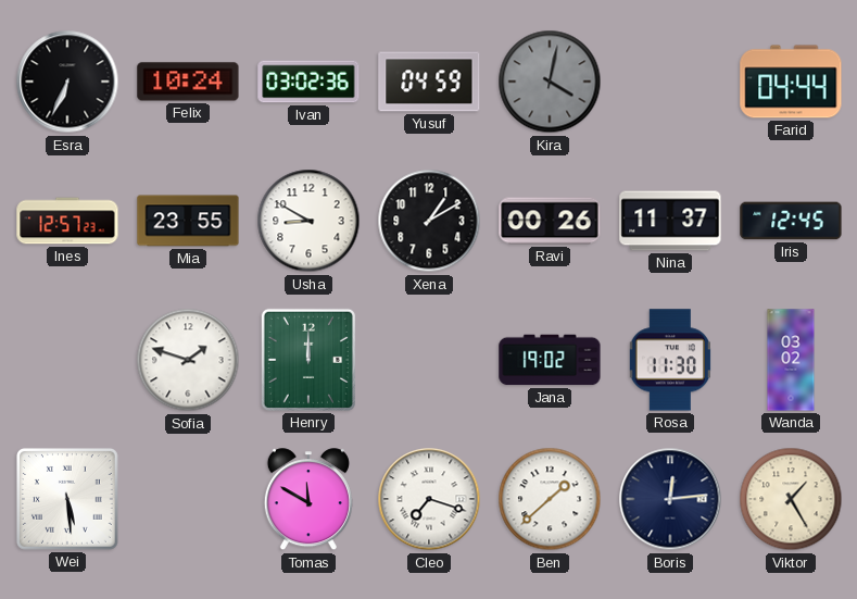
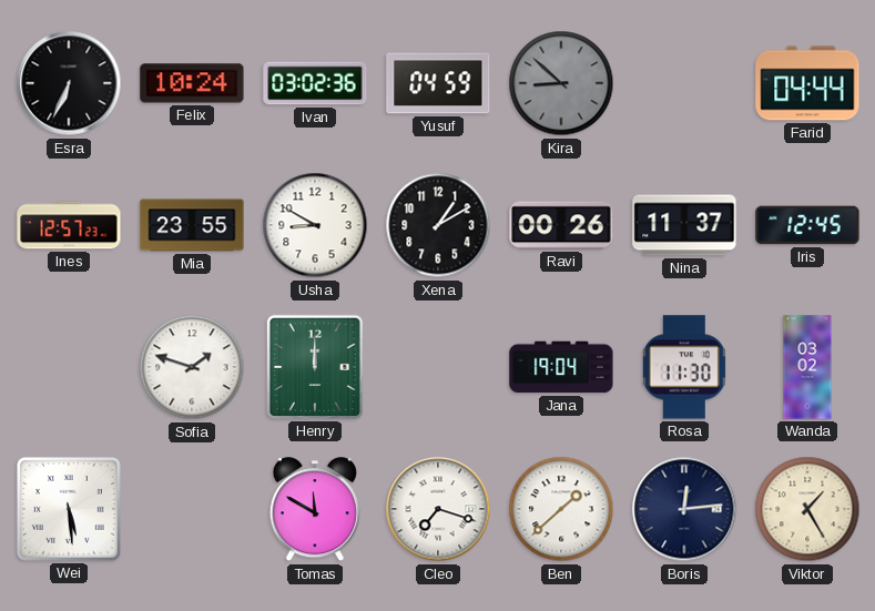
Kira: 4:02 -> 8:52
Jana: 19:02 -> 19:04
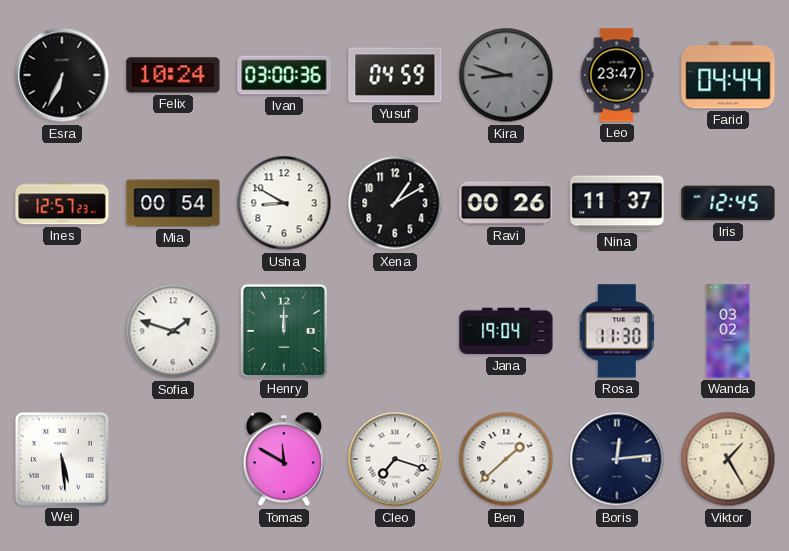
Ivan: 03:02 -> 03:00
Kira: 8:52 -> 8:48
Leo: none -> 23:47
Mia: 23:55 -> 00:54
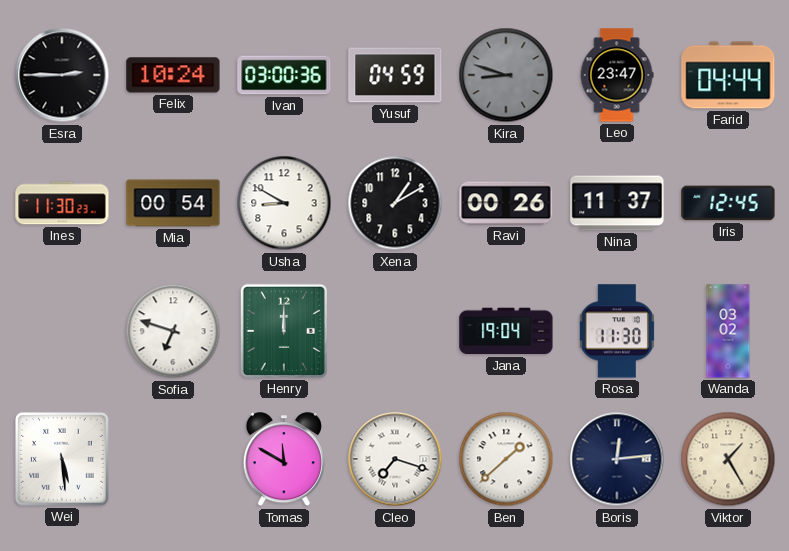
Esra: 6:34 -> 2:45
Ines: 12:57 -> 11:30
Sofia: 1:48 -> 6:48
